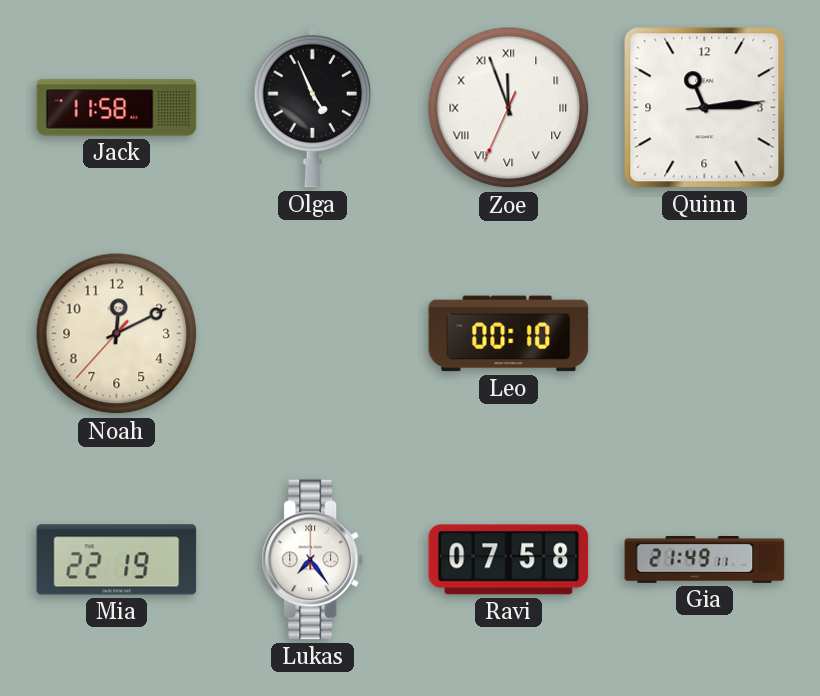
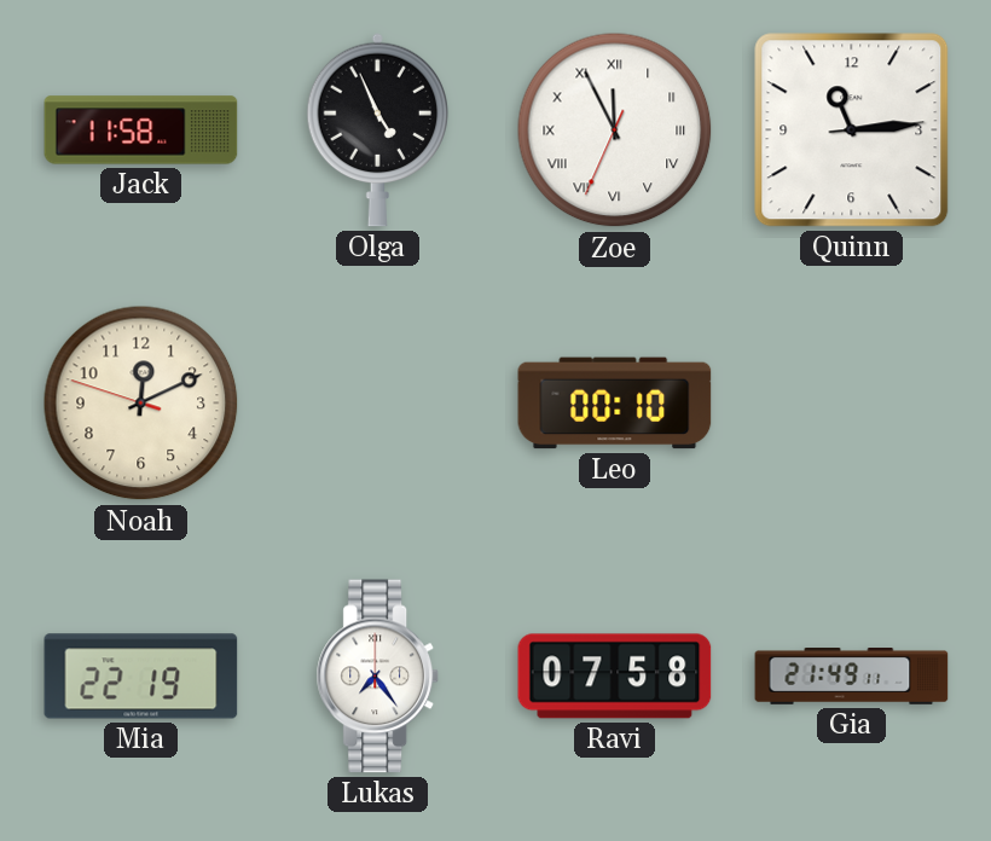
Zoe: 11:56 -> 11:55
Noah: 12:10:37 -> 12:10:48
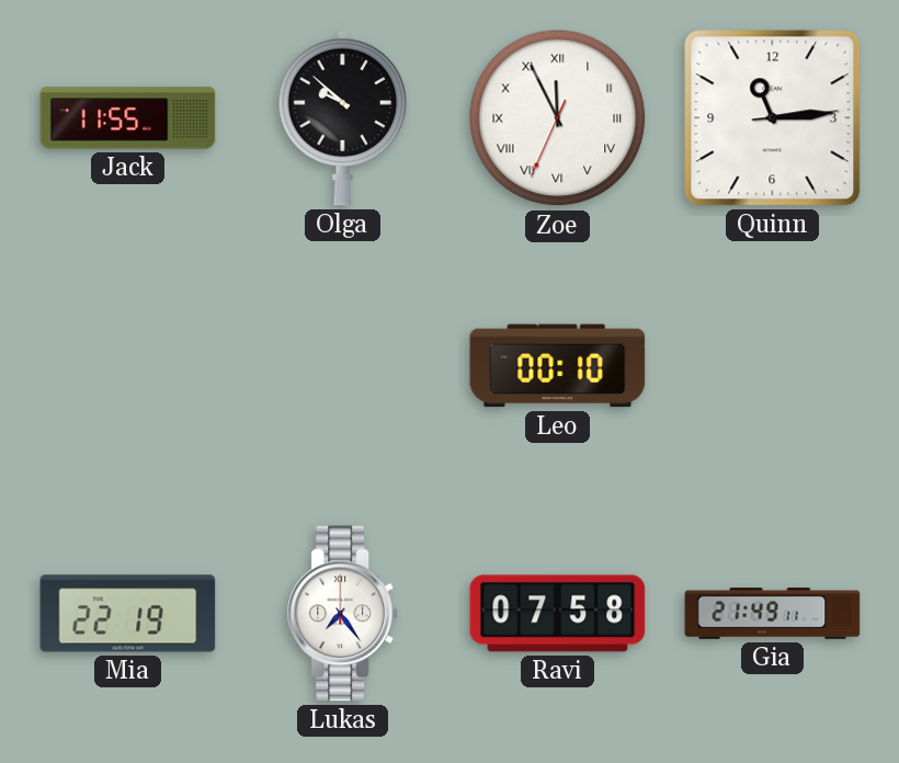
Jack: 11:58 -> 11:55
Olga: 4:56 -> 9:52
Noah: 12:10 -> none
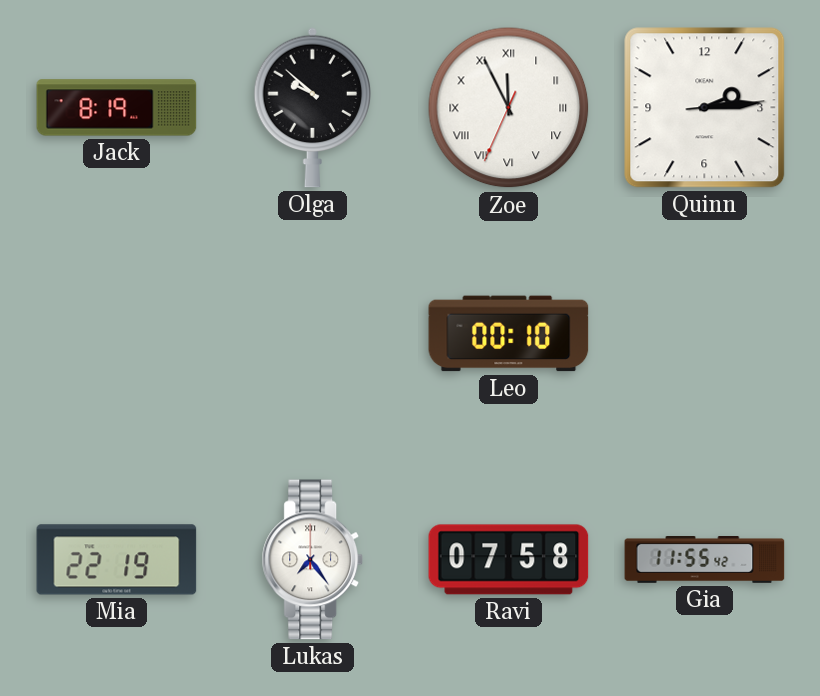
Jack: 11:55 -> 8:19
Quinn: 11:14 -> 2:14
Gia: 21:49 -> 11:55
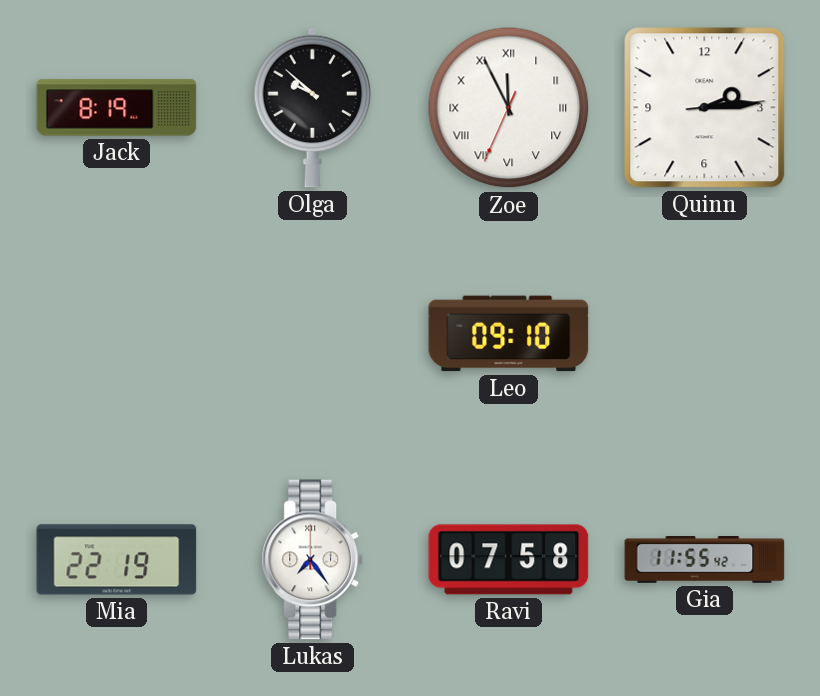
Leo: 00:10 -> 09:10
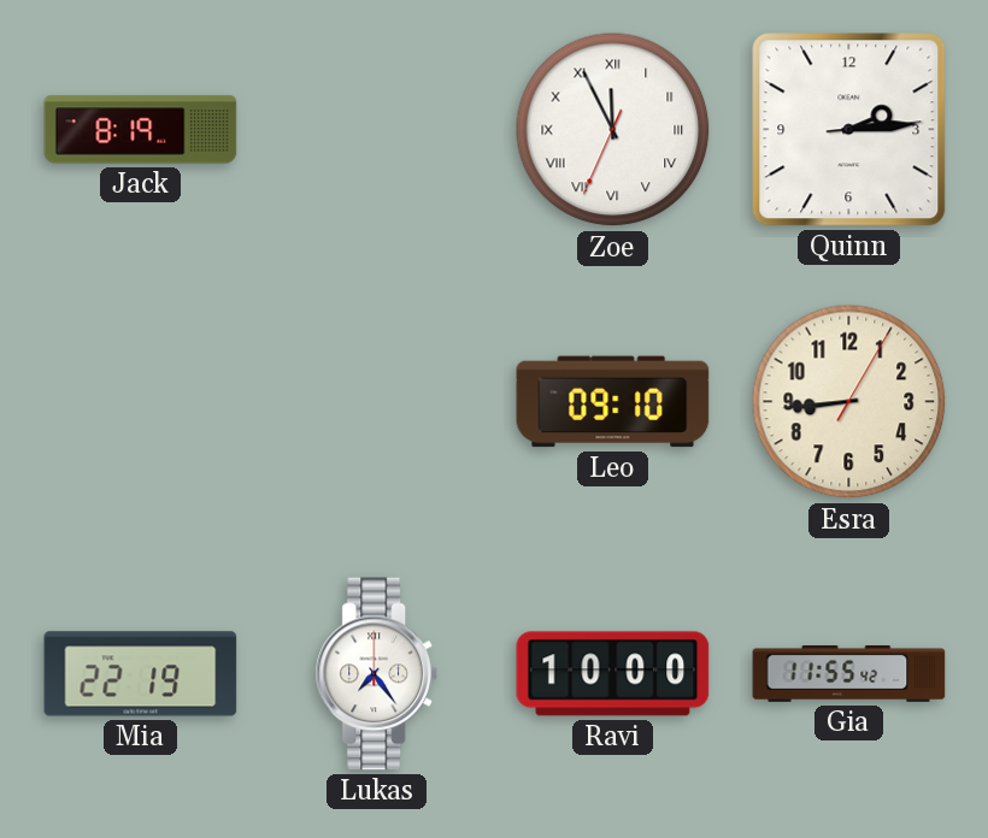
Olga: 9:52 -> none
Esra: none -> 8:44
Ravi: 07:58 -> 10:00
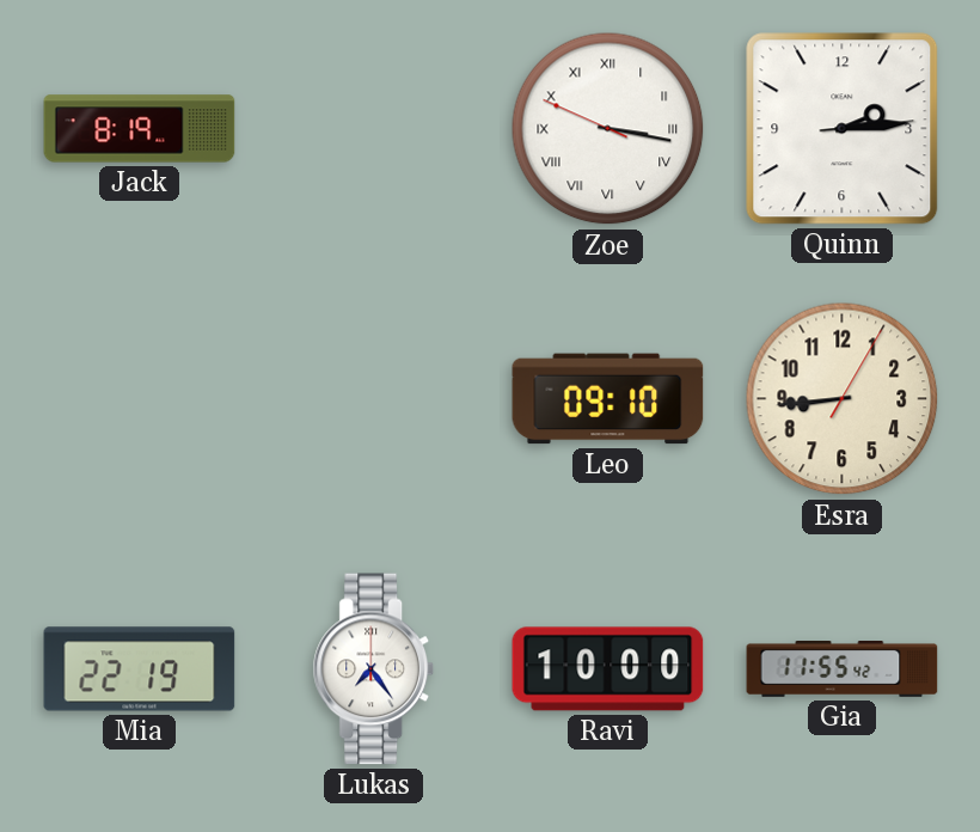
Zoe: 11:55 -> 3:16
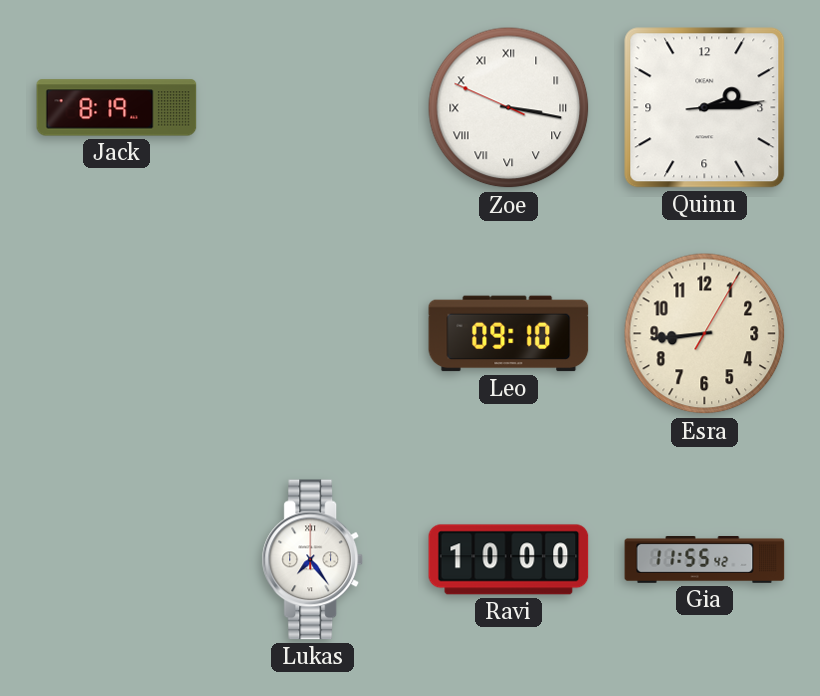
Mia: 22:19 -> none
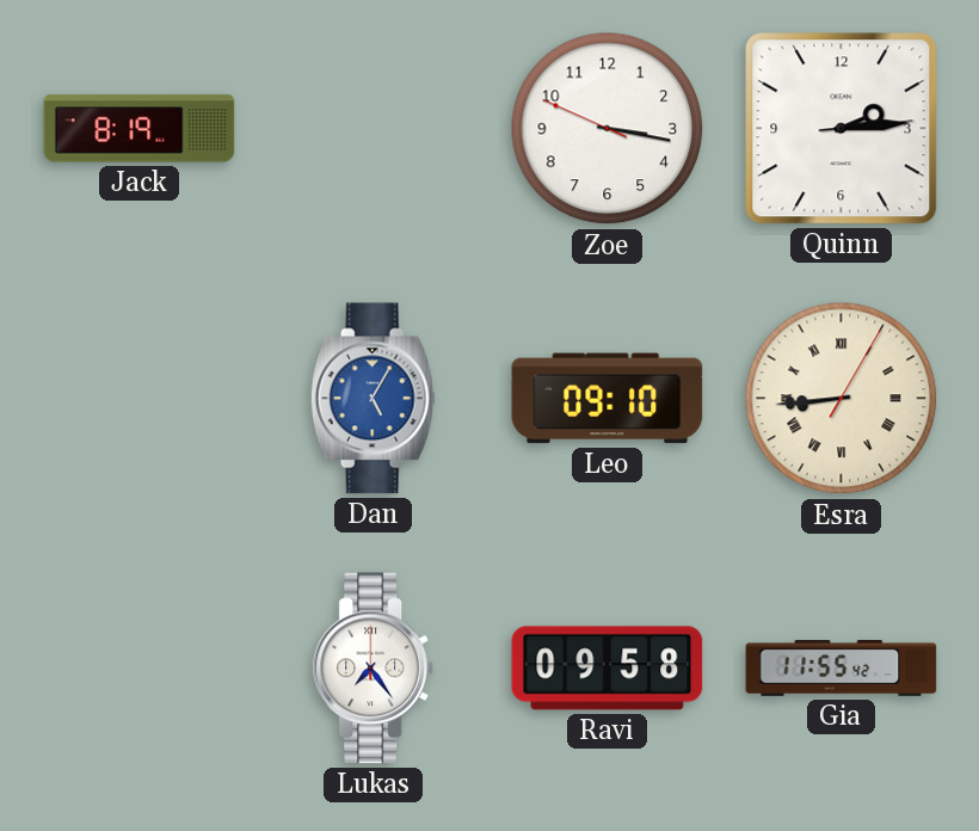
Zoe numerals: Roman -> Arabic
Dan: none -> 5:05
Esra numerals: Arabic -> Roman
Ravi: 10:00 -> 09:58
